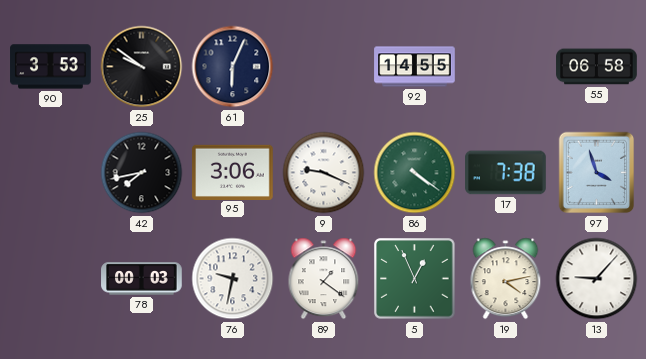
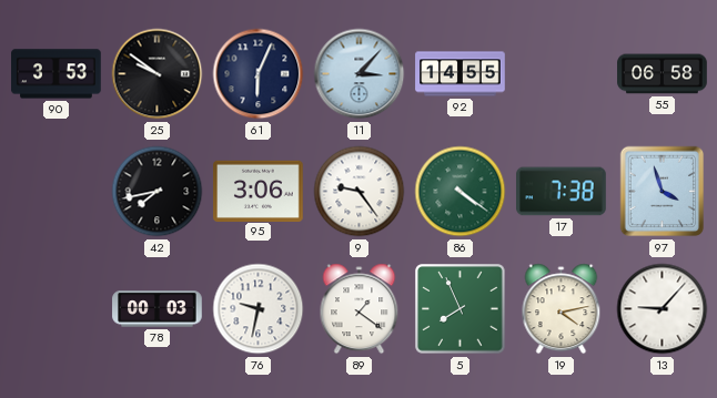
11: none -> 3:07
9: 9:19 -> 9:24
5: 12:56 -> 7:56
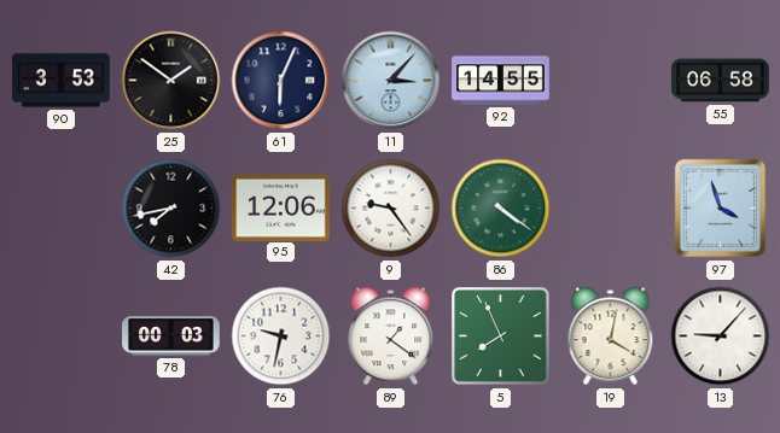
25: 9:51 -> 1:51
95: 3:06 -> 12:06
17: 7:38 -> none
19: 4:13 -> 4:02
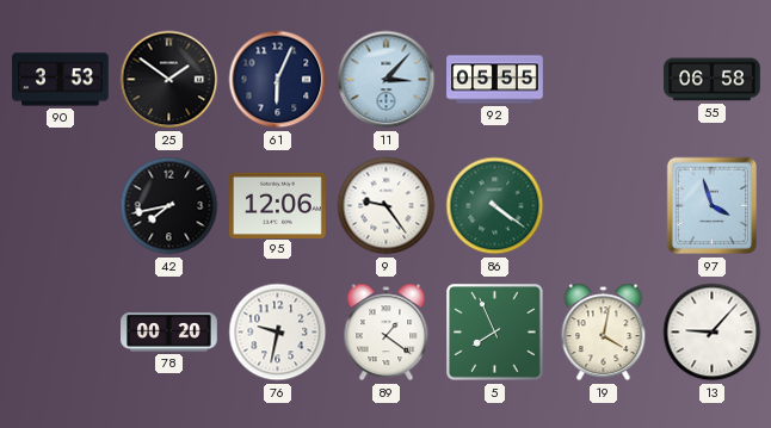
92: 14:55 -> 05:55
78: 00:03 -> 00:20
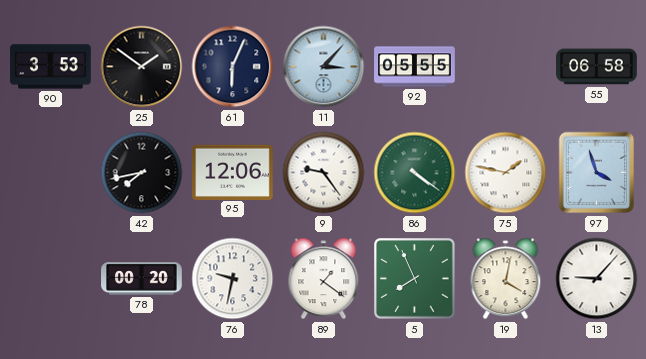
75: none -> 1:47
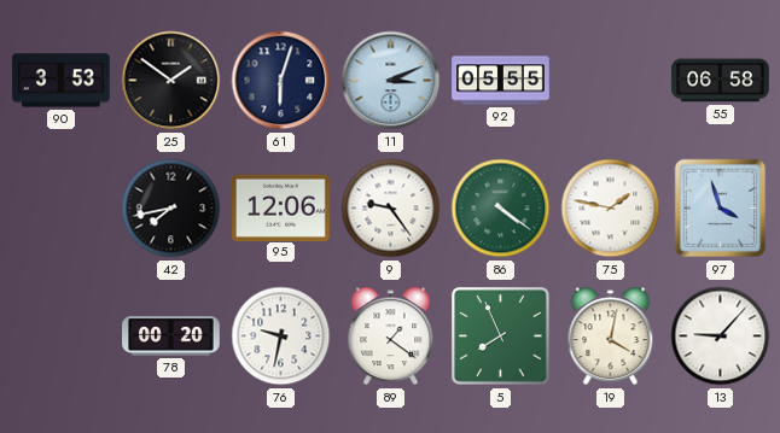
61: 6:04 -> 6:03
11: 3:07 -> 3:11
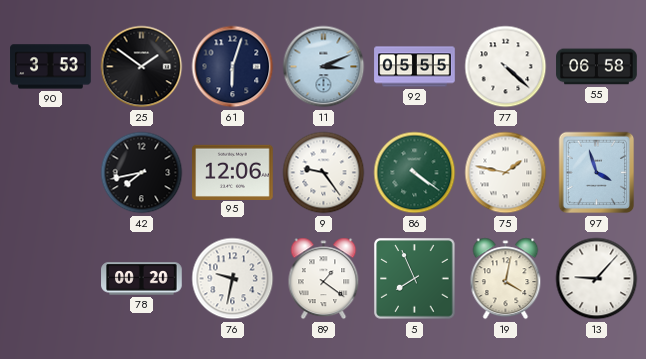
77: none -> 4:22
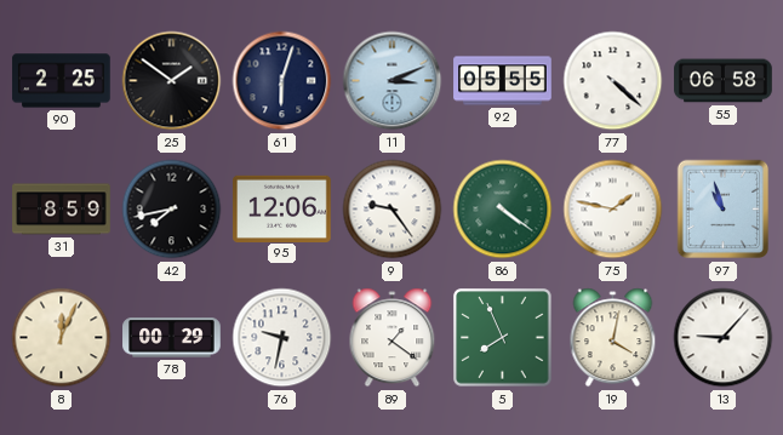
90: 3:53 -> 2:25
31: none -> 8:59
97: 3:57 -> 10:57
8: none -> 12:04
78: 00:20 -> 00:29
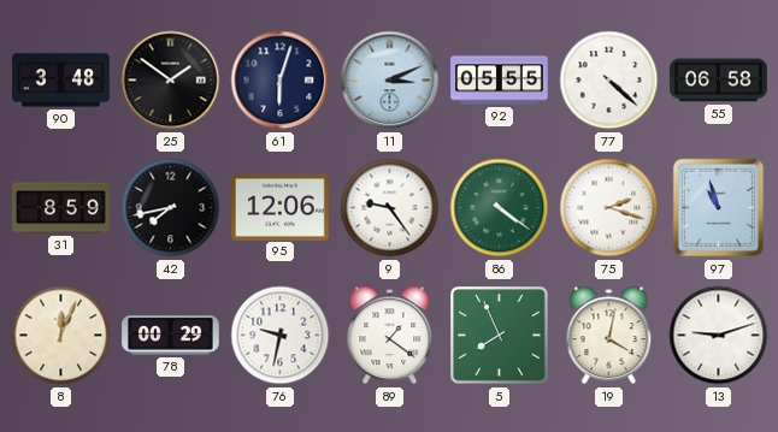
90: 2:25 -> 3:48
75: 1:47 -> 2:18
13: 9:07 -> 9:12
